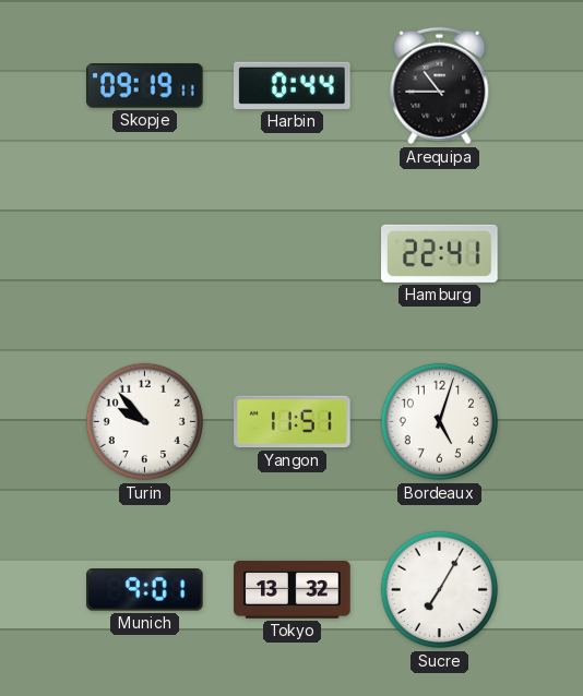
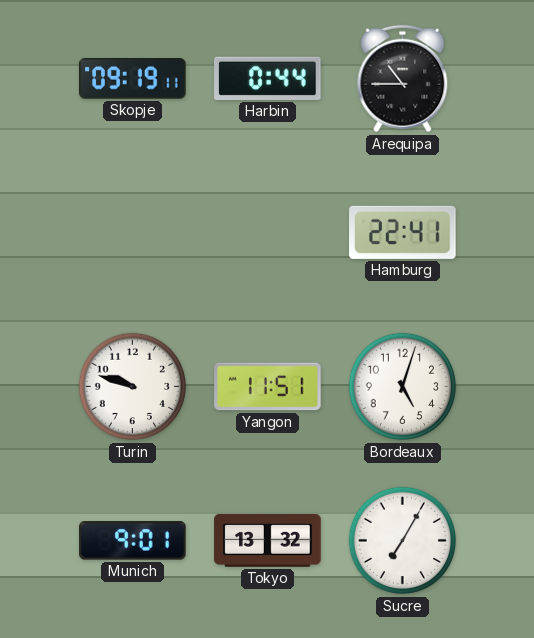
Turin: 9:53 -> 9:48
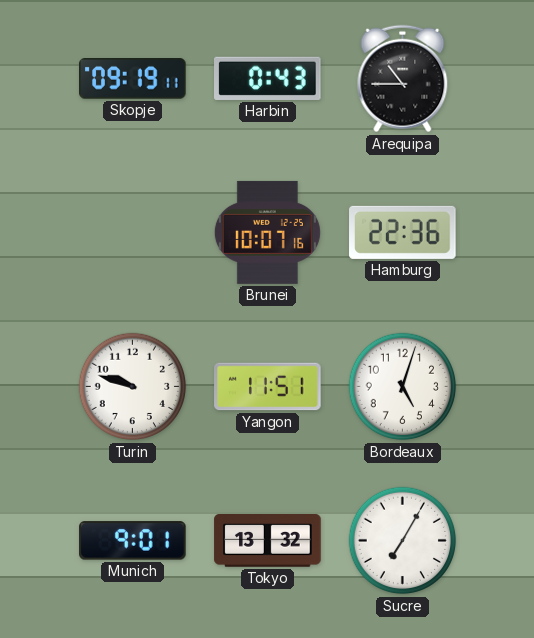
Harbin: 0:44 -> 0:43
Brunei: none -> 10:07
Hamburg: 22:41 -> 22:36
